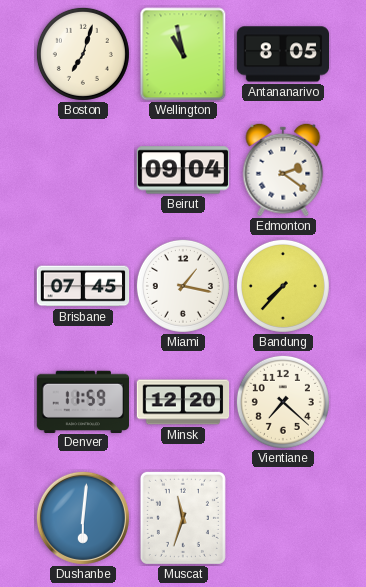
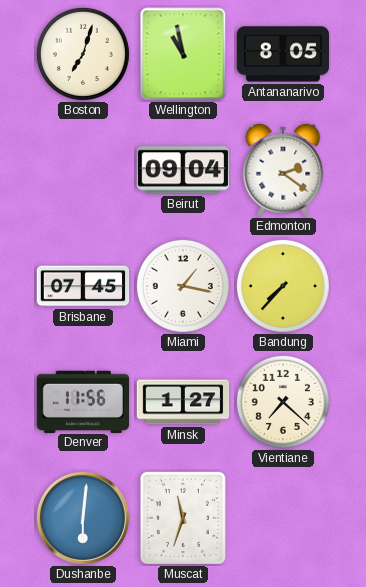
Denver: 11:59 -> 11:56
Minsk: 12:20 -> 1:27
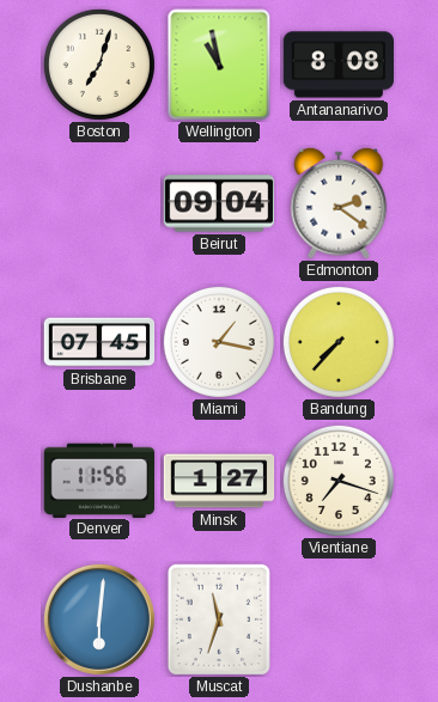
Antananarivo: 8:05 -> 8:08
Vientiane: 7:22 -> 7:18
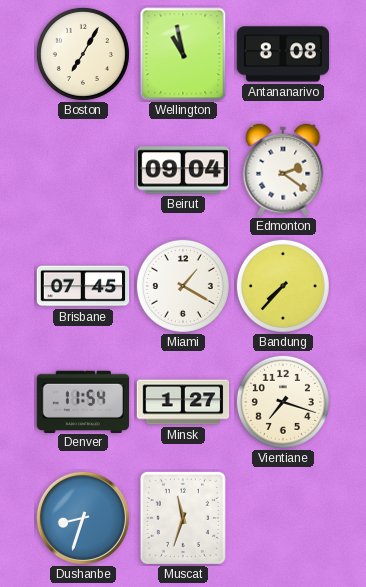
Boston: 7:03 -> 7:05
Miami: 1:17 -> 1:20
Denver: 11:56 -> 11:54
Dushanbe: 6:01 -> 8:33
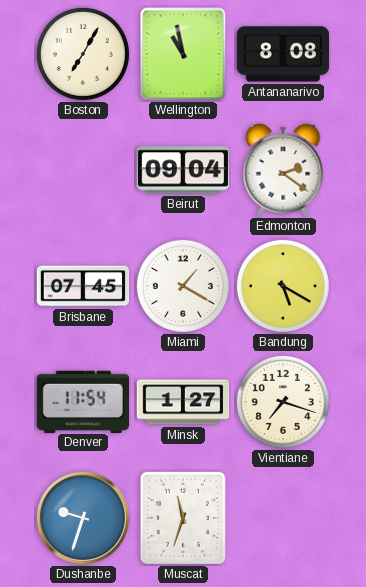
Bandung: 7:37 -> 5:20
Dushanbe: 8:33 -> 9:33
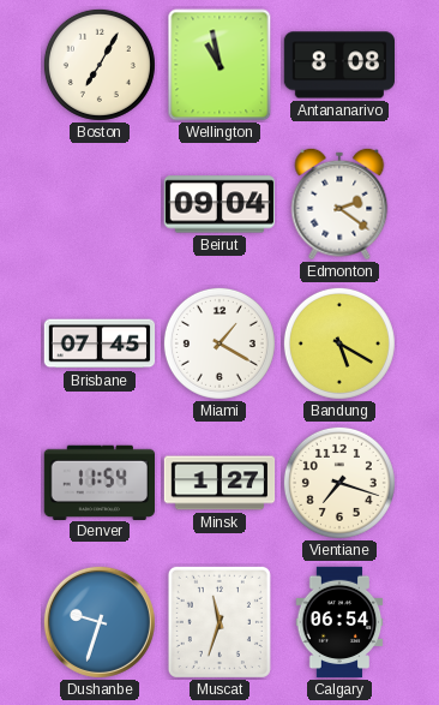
Calgary: none -> 06:54
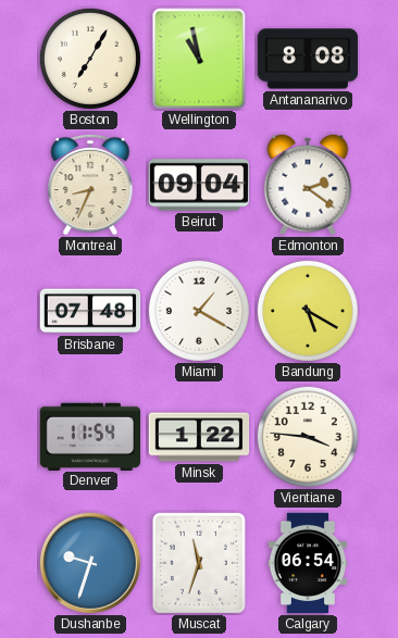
Montreal: none -> 8:34
Brisbane: 07:45 -> 07:48
Minsk: 1:27 -> 1:22
Vientiane: 7:18 -> 3:46
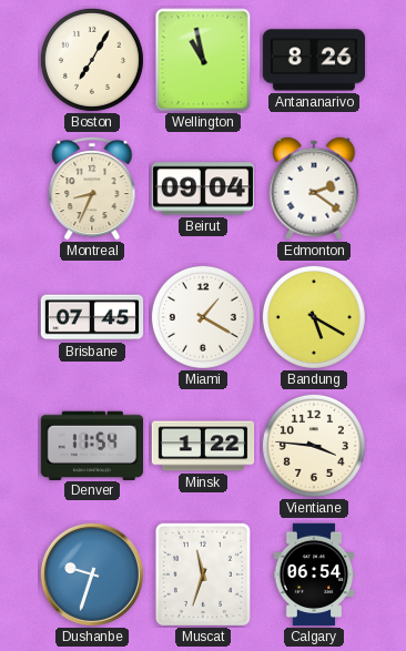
Antananarivo: 8:08 -> 8:26
Brisbane: 07:48 -> 07:45
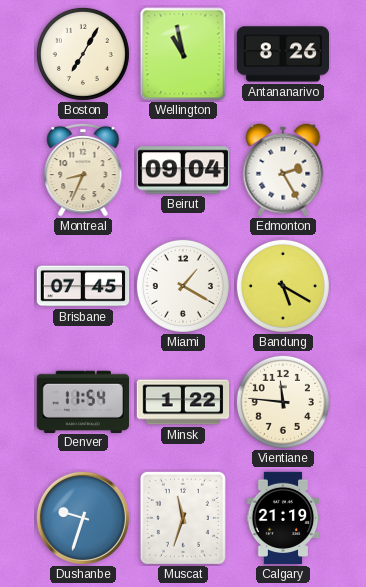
Edmonton: 2:21 -> 2:25
Vientiane: 3:46 -> 11:46
Calgary: 06:54 -> 21:19
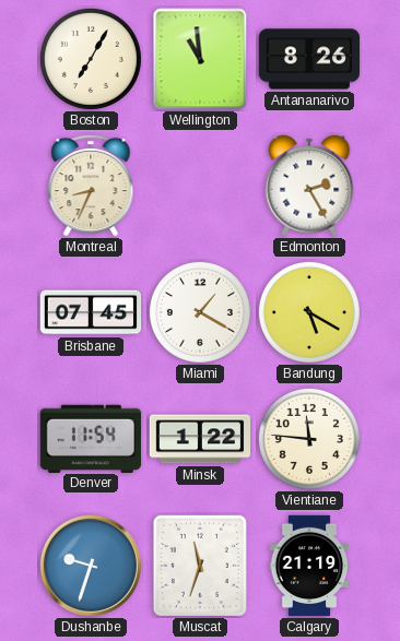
Wellington: 10:58 -> 10:59
Beirut: 09:04 -> none
